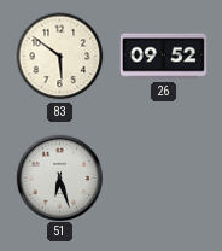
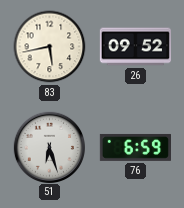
83: 5:51 -> 5:43
76: none -> 6:59
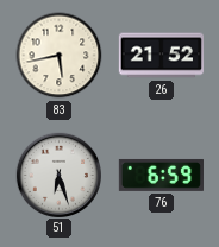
26: 09:52 -> 21:52
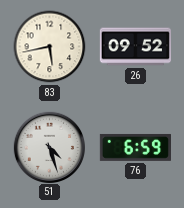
26: 21:52 -> 09:52
51: 6:27 -> 4:27
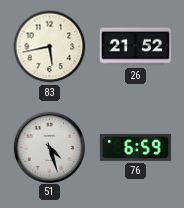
26: 09:52 -> 21:52
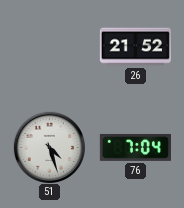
83: 5:43 -> none
76: 6:59 -> 7:04
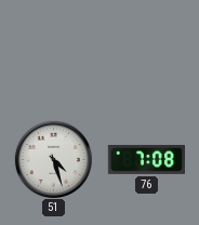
26: 21:52 -> none
76: 7:04 -> 7:08
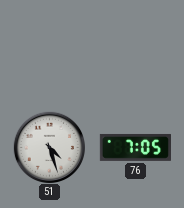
76: 7:08 -> 7:05
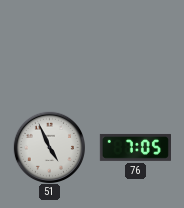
51: 4:27 -> 4:56
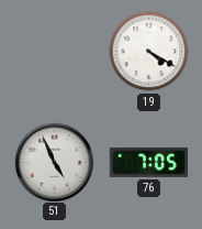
19: none -> 4:20
